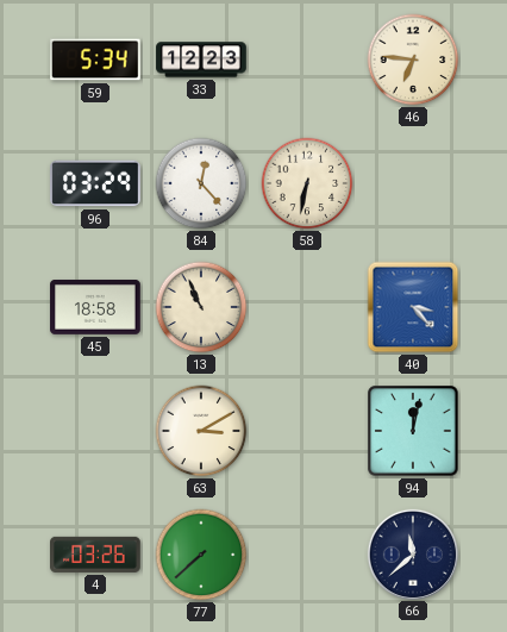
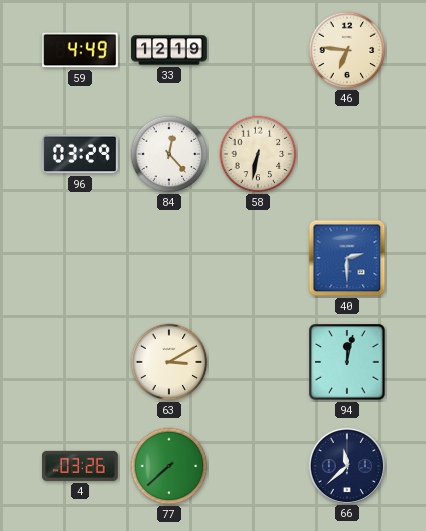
59: 5:34 -> 4:49
33: 12:23 -> 12:19
45: 18:58 -> none
13: 10:56 -> none
40: 3:23 -> 2:30
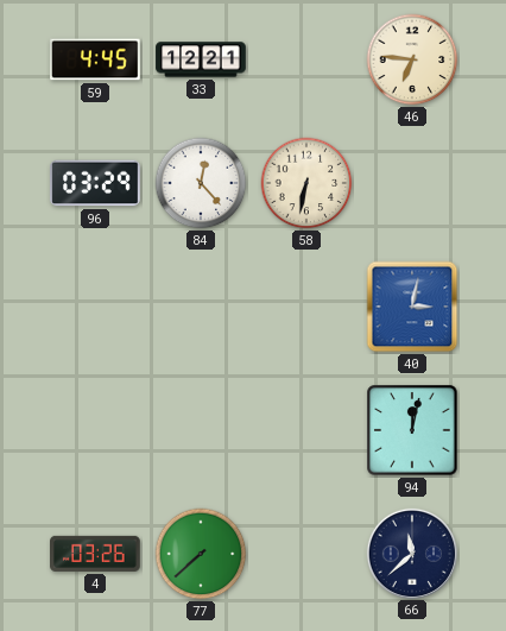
59: 4:49 -> 4:45
33: 12:19 -> 12:21
40: 2:30 -> 3:02
63: 3:10 -> none
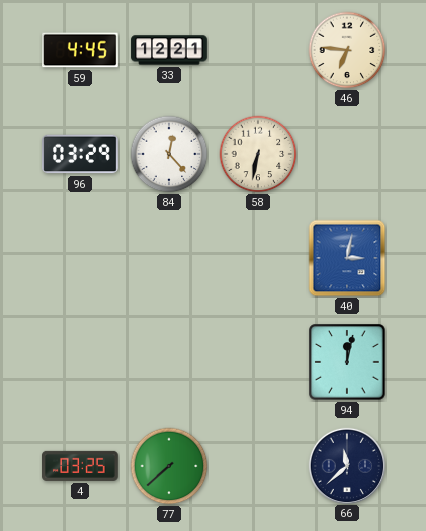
4: 03:26 -> 03:25
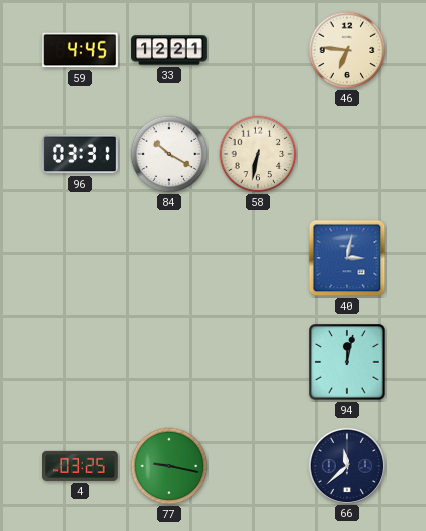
96: 03:29 -> 03:31
84: 12:23 -> 10:20
77: 7:38 -> 9:17
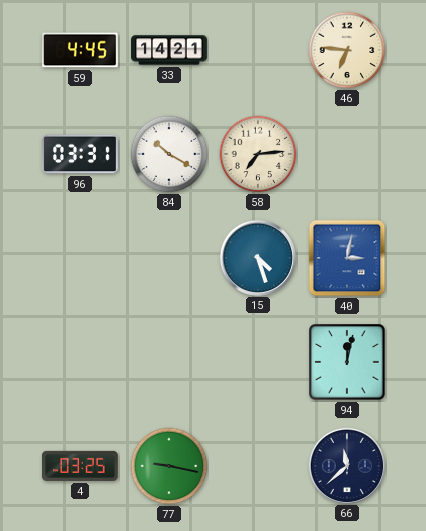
33: 12:21 -> 14:21
58: 6:32 -> 7:14
15: none -> 4:27
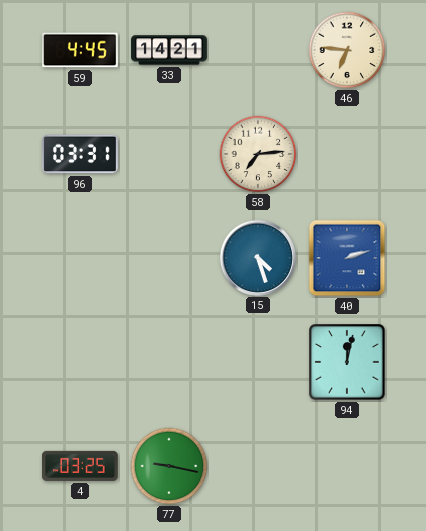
84: 10:20 -> none
40: 3:02 -> 2:12
66: 11:38 -> none
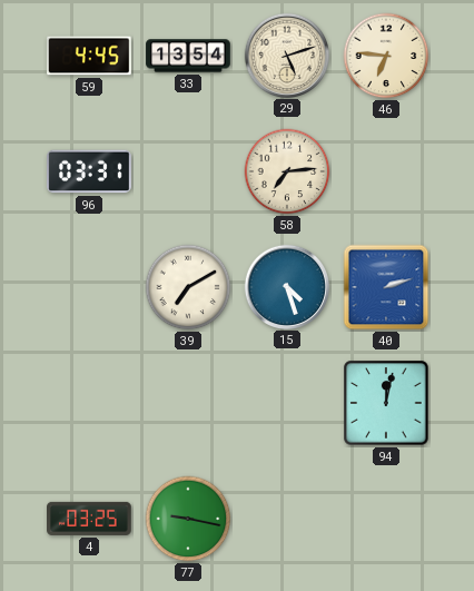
33: 14:21 -> 13:54
29: none -> 5:12
39: none -> 7:10
